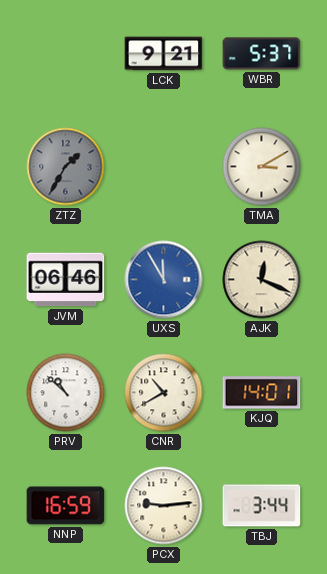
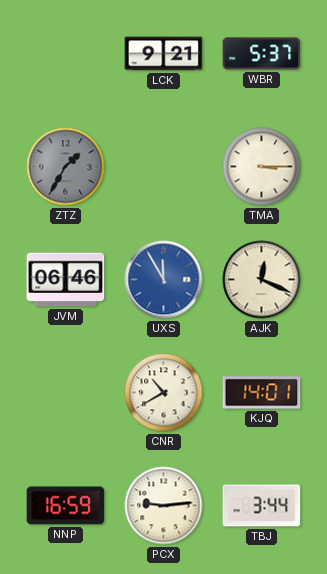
TMA: 3:10 -> 3:15
PRV: 10:52 -> none
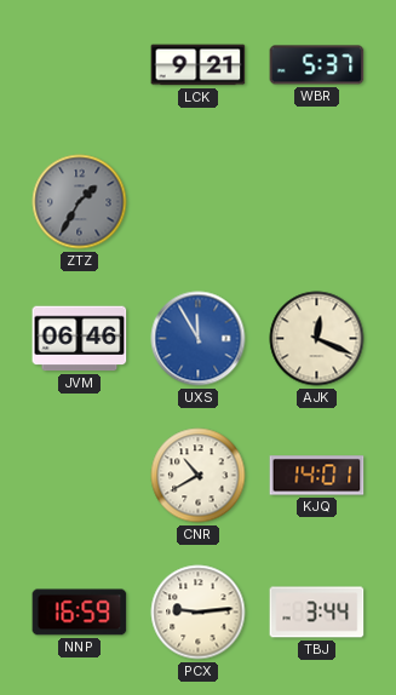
TMA: 3:15 -> none
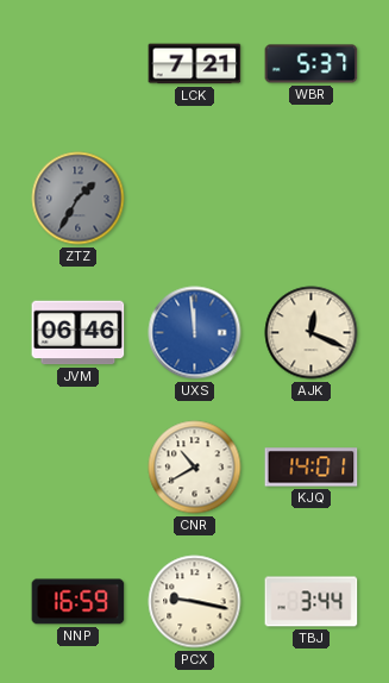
LCK: 9:21 -> 7:21
UXS: 11:55 -> 11:59
PCX: 9:14 -> 9:17
